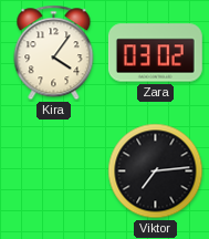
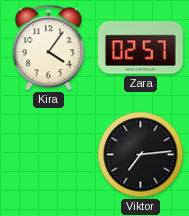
Zara: 03:02 -> 02:57
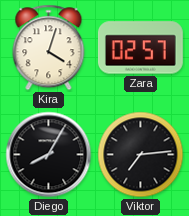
Kira: 4:06 -> 4:03
Diego: none -> 8:05
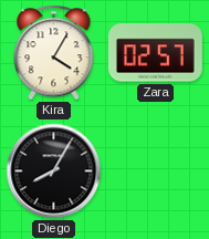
Kira: 4:03 -> 4:05
Viktor: 7:14 -> none
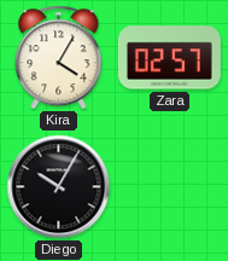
Diego: 8:05 -> 10:05
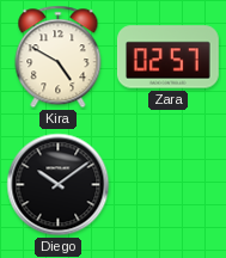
Kira: 4:05 -> 4:50
Diego: 10:05 -> 10:09
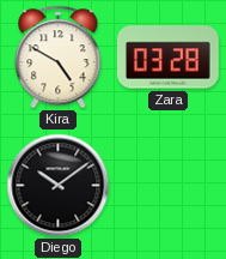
Zara: 02:57 -> 03:28
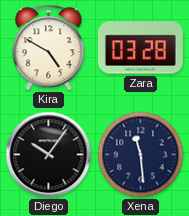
Diego: 10:09 -> 10:06
Xena: none -> 11:29
